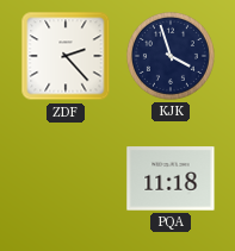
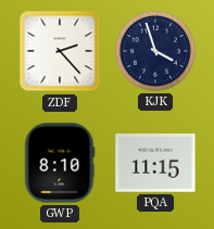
GWP: none -> 8:10
PQA: 11:18 -> 11:15
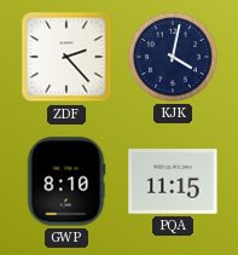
KJK: 3:57 -> 4:02
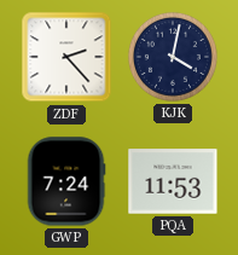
GWP: 8:10 -> 7:24
PQA: 11:15 -> 11:53
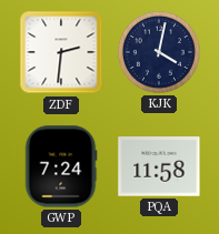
ZDF: 2:23 -> 2:31
PQA: 11:53 -> 11:58
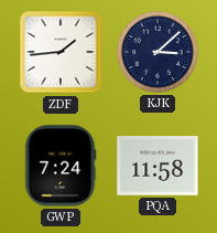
ZDF: 2:31 -> 1:44
KJK: 4:02 -> 3:08
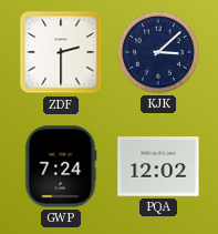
ZDF: 1:44 -> 2:30
PQA: 11:58 -> 12:02
